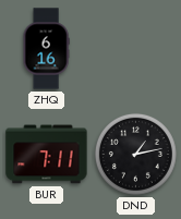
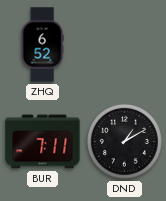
ZHQ: 6:16 -> 6:52
DND: 1:13 -> 1:10
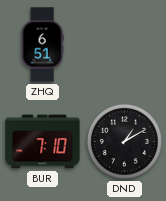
ZHQ: 6:52 -> 6:51
BUR: 7:11 -> 7:10
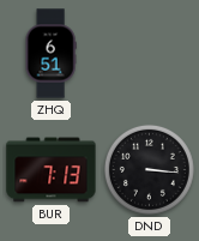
BUR: 7:10 -> 7:13
DND: 1:10 -> 3:16
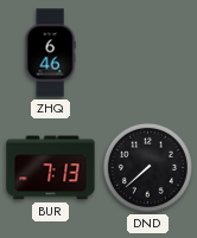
ZHQ: 6:51 -> 6:46
DND: 3:16 -> 7:38
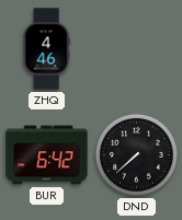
ZHQ: 6:46 -> 4:46
BUR: 7:13 -> 6:42
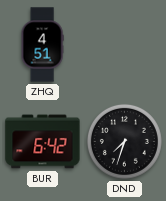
ZHQ: 4:46 -> 4:51
DND: 7:38 -> 7:33
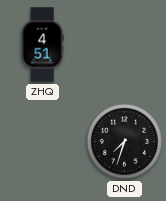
BUR: 6:42 -> none
